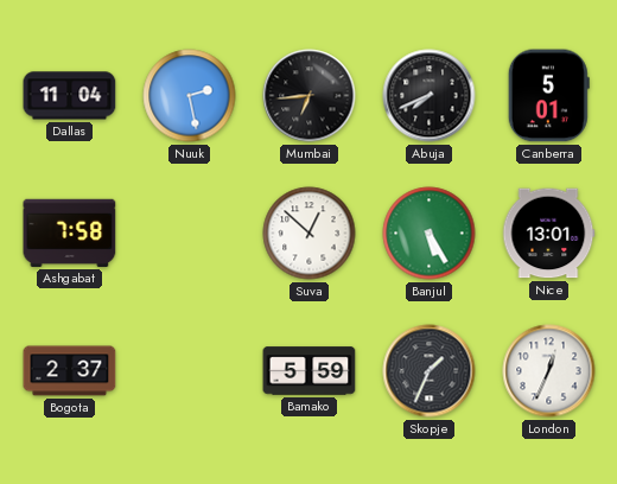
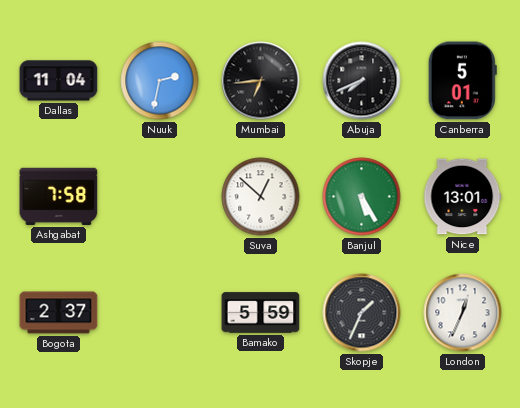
Nuuk: 2:28 -> 2:32
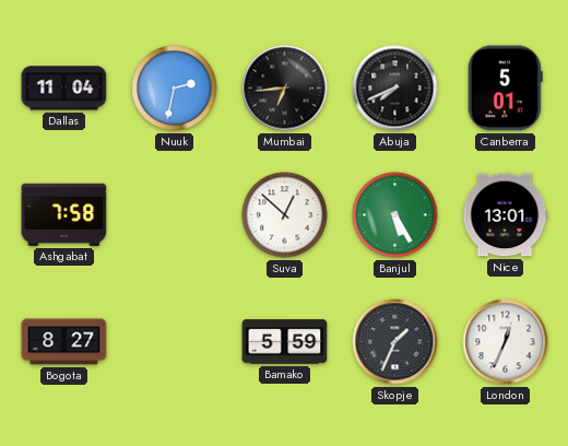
Bogota: 2:37 -> 8:27
